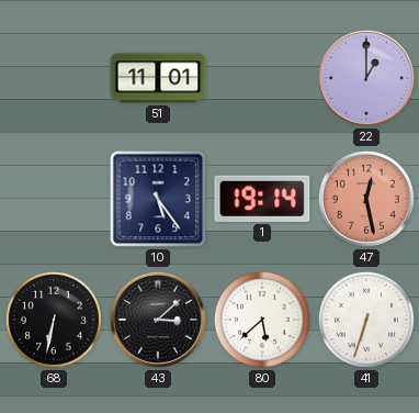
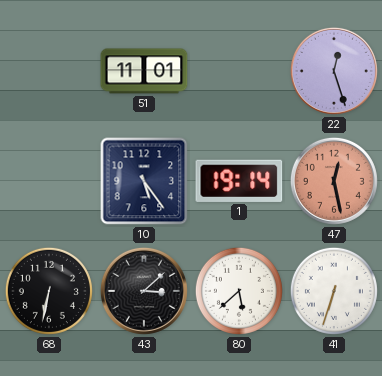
22: 1:00 -> 12:27
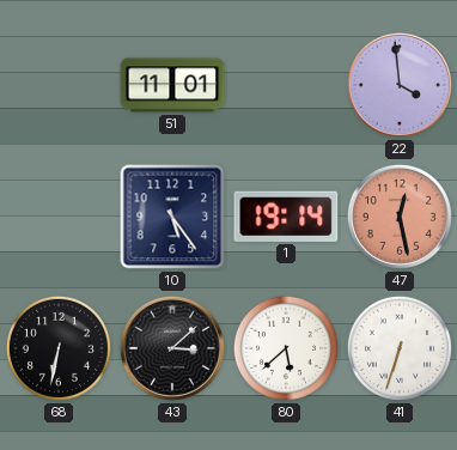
22: 12:27 -> 3:59
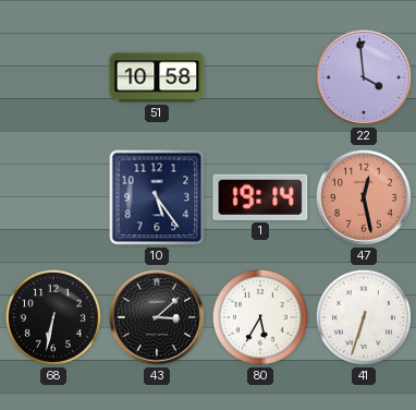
51: 11:01 -> 10:58
80: 5:38 -> 5:35
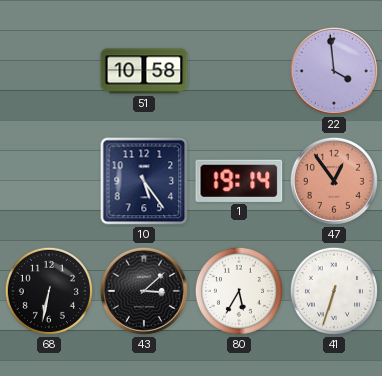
47: 12:28 -> 12:54
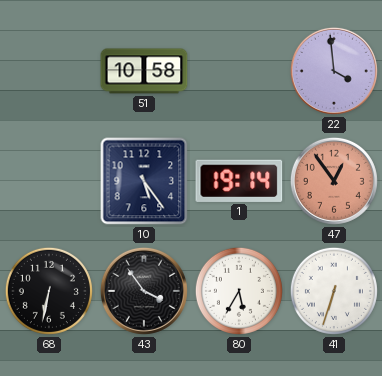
43: 3:08 -> 3:54
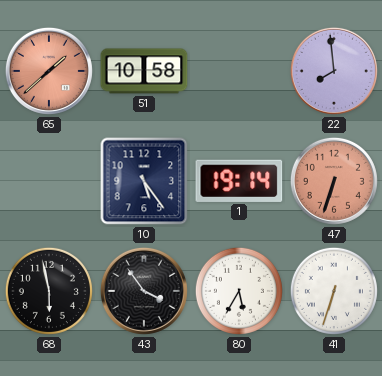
65: none -> 1:38
22: 3:59 -> 7:59
47: 12:54 -> 6:33
68: 6:32 -> 5:58
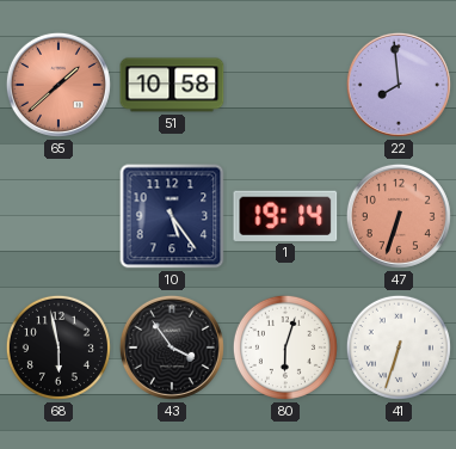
80: 5:35 -> 6:03
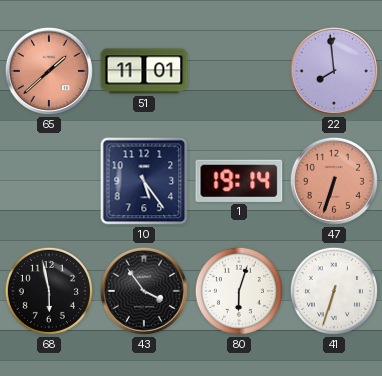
51: 10:58 -> 11:01
